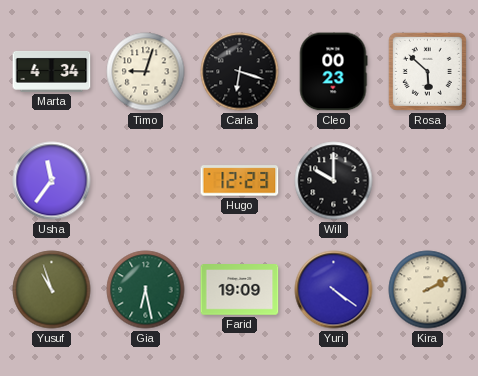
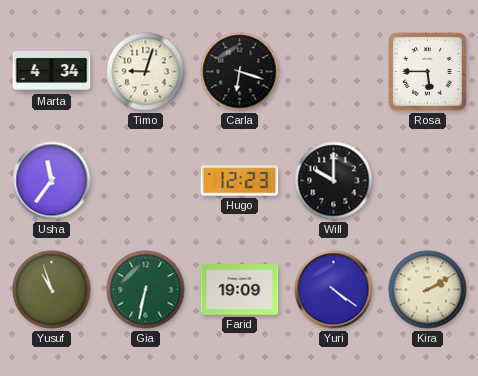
Cleo: 00:23 -> none
Rosa: 5:52 -> 5:45
Gia: 6:28 -> 6:32
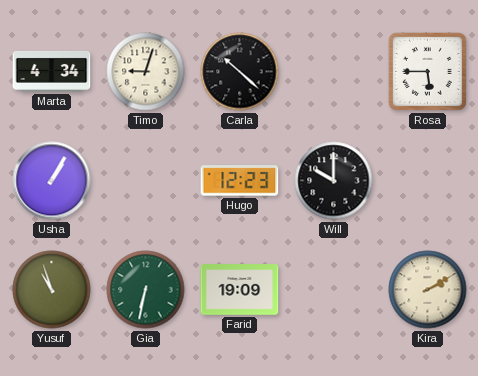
Carla: 6:18 -> 10:22
Usha: 11:36 -> 1:05
Yuri: 4:21 -> none
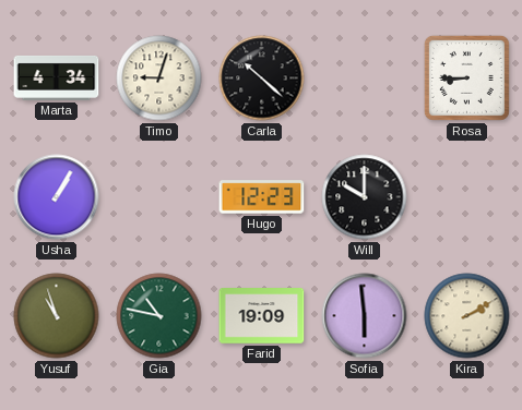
Rosa: 5:45 -> 8:45
Gia: 6:32 -> 10:47
Sofia: none -> 5:59
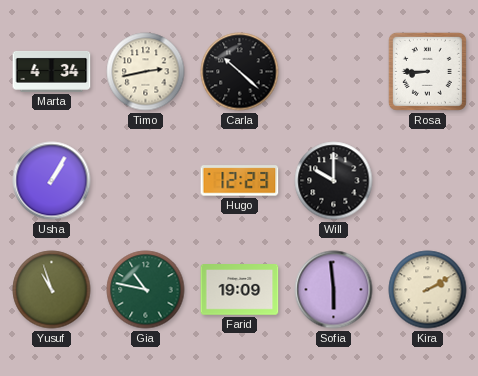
Timo: 9:03 -> 2:43
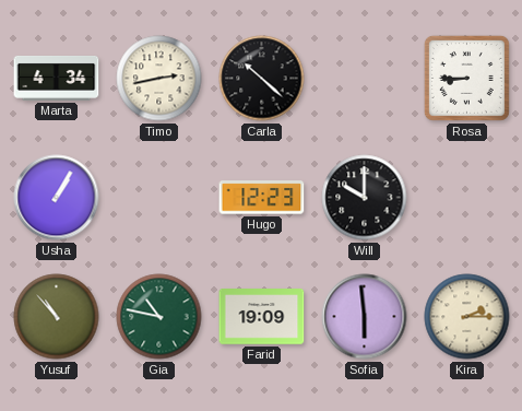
Yusuf: 10:57 -> 10:53
Kira: 2:10 -> 2:15
